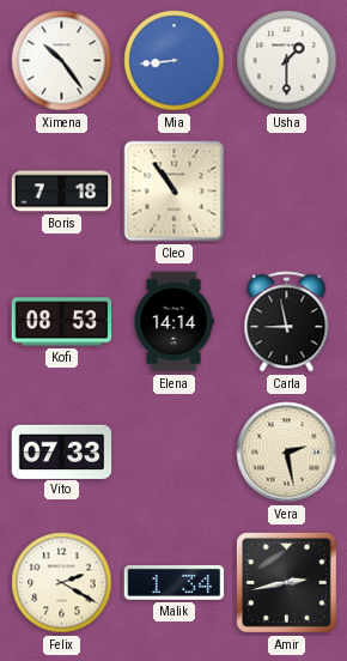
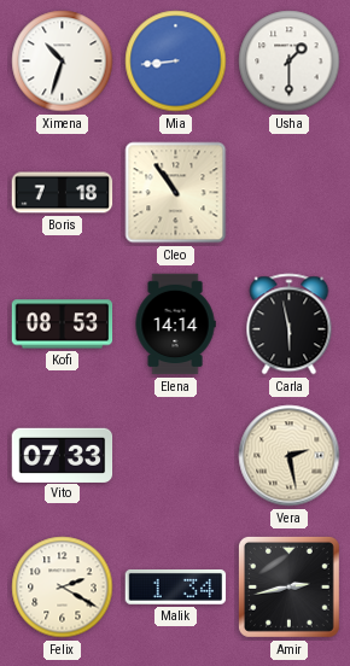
Ximena: 10:24 -> 10:33
Carla: 8:58 -> 5:58
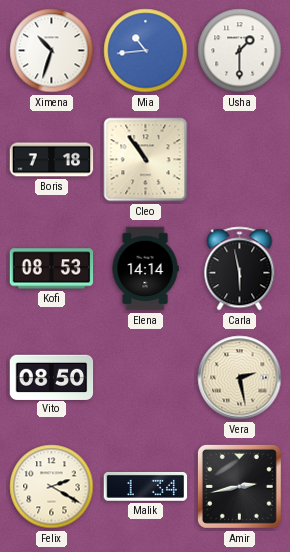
Mia: 8:44 -> 10:44
Vito: 07:33 -> 08:50
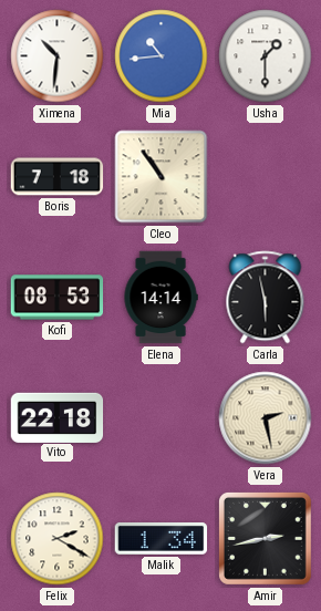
Ximena: 10:33 -> 10:31
Vito: 08:50 -> 22:18
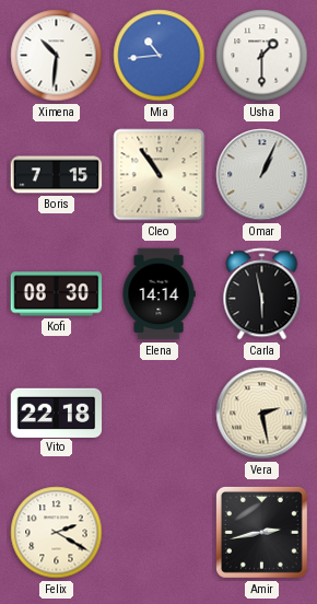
Boris: 7:18 -> 7:15
Omar: none -> 1:04
Kofi: 08:53 -> 08:30
Malik: 1:34 -> none
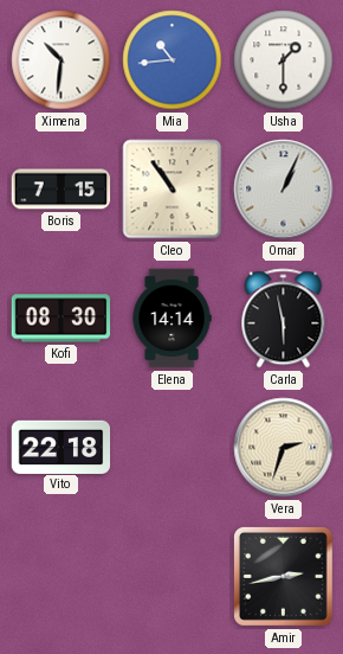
Vera: 2:28 -> 2:33
Felix: 2:20 -> none
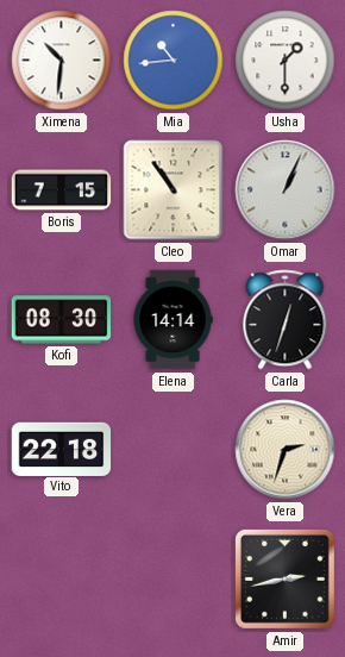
Carla: 5:58 -> 12:33
